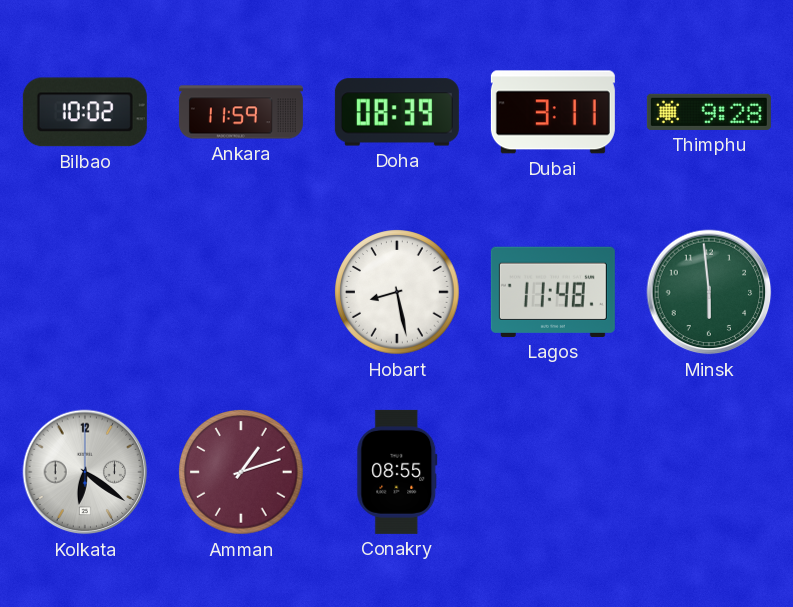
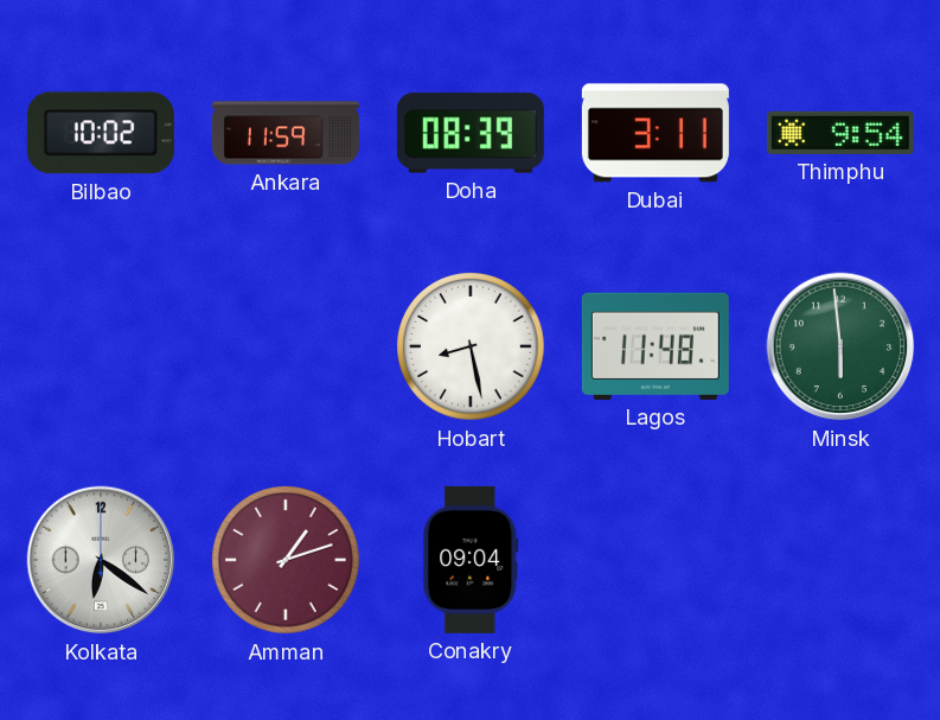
Thimphu: 9:28 -> 9:54
Conakry: 08:55 -> 09:04
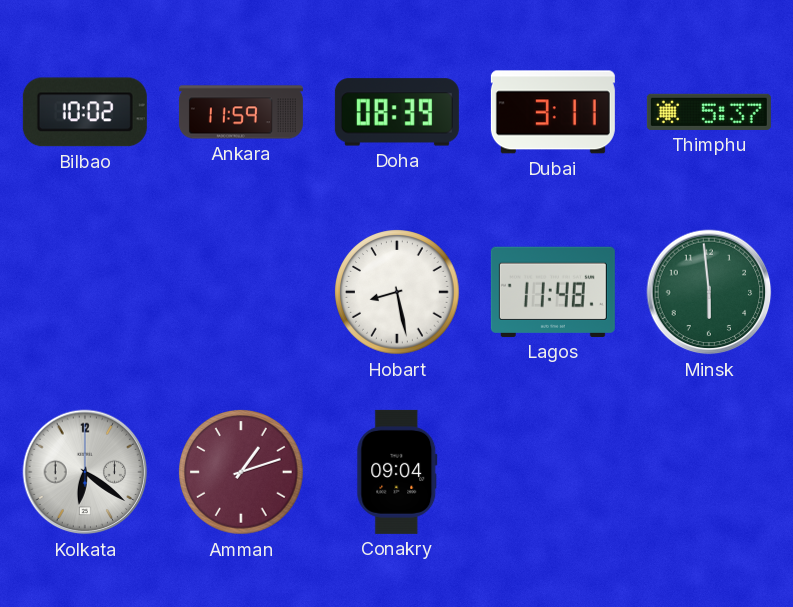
Thimphu: 9:54 -> 5:37
